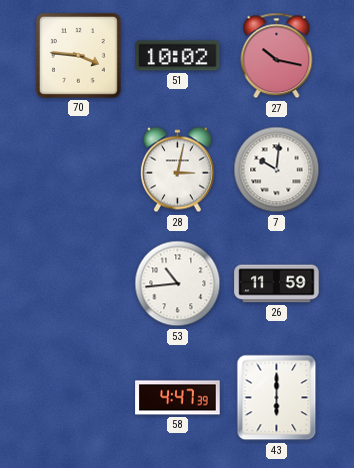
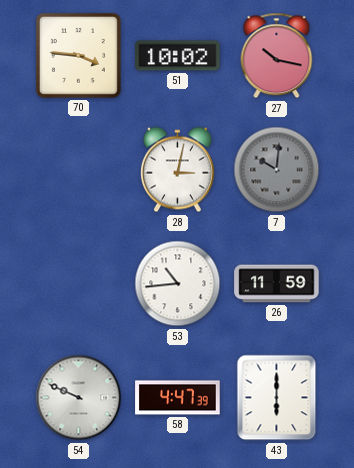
7 dial: white -> grey
54: none -> 9:49
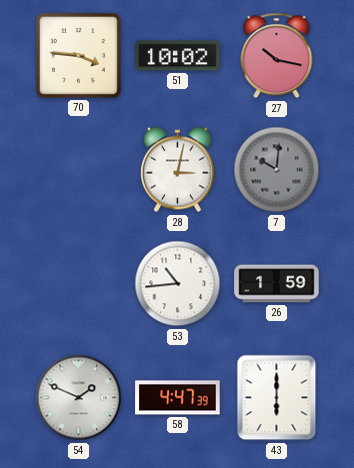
26: 11:59 -> 1:59
54: 9:49 -> 1:49
